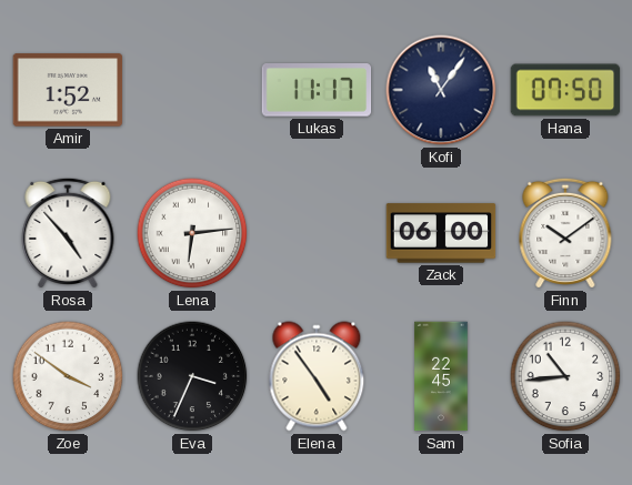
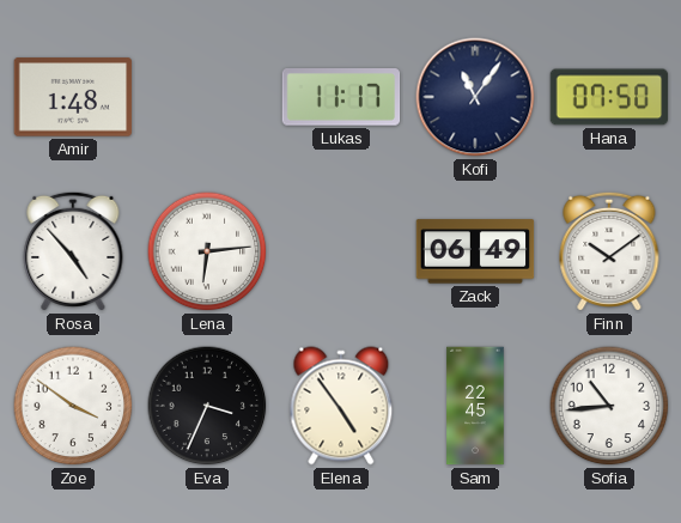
Amir: 1:52 -> 1:48
Zack: 06:00 -> 06:49
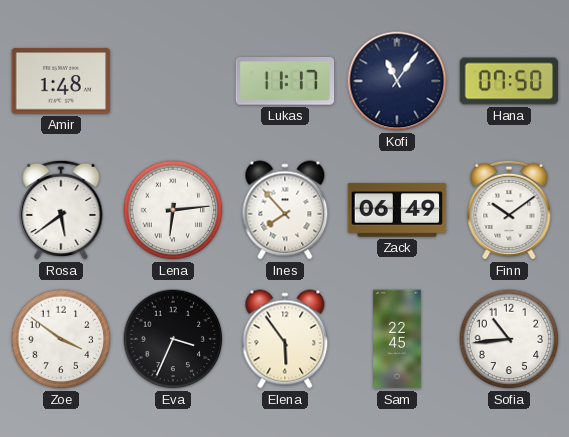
Rosa: 4:53 -> 5:39
Ines: none -> 7:53
Elena: 4:54 -> 5:54
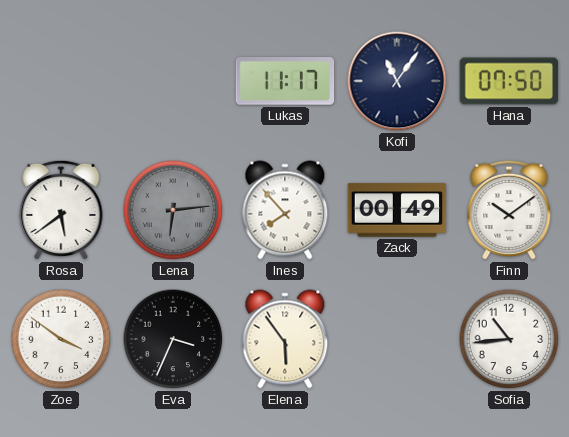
Amir: 1:48 -> none
Lena dial: white -> grey
Zack: 06:49 -> 00:49
Sam: 22:45 -> none
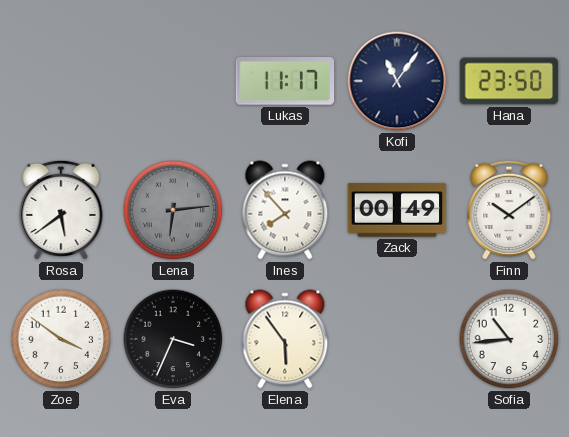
Hana: 07:50 -> 23:50
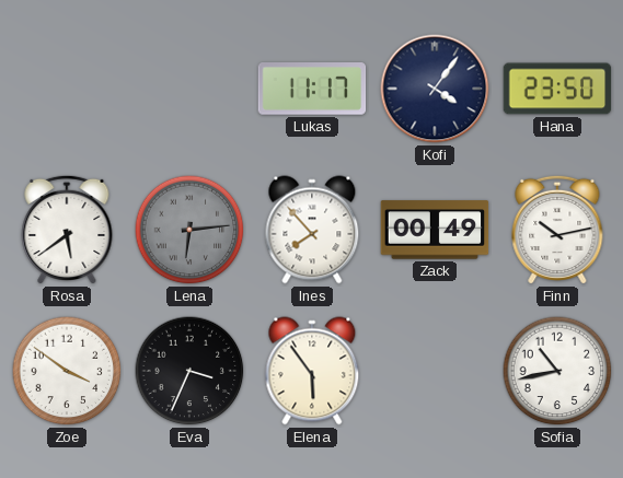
Kofi: 11:06 -> 4:06
Finn: 10:09 -> 10:13
Sofia: 10:44 -> 10:43
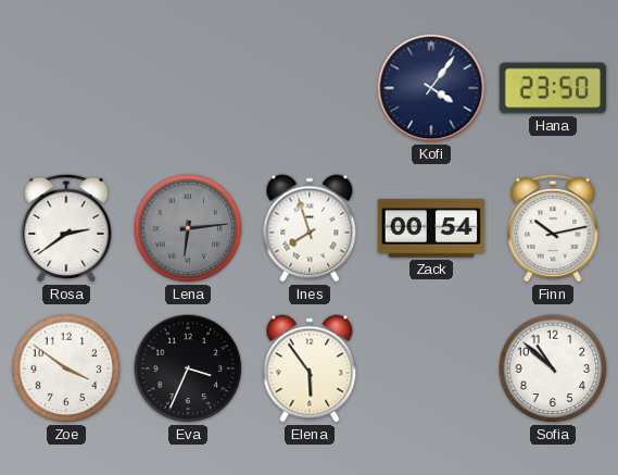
Lukas: 11:17 -> none
Rosa: 5:39 -> 2:39
Ines: 7:53 -> 7:57
Zack: 00:49 -> 00:54
Sofia: 10:43 -> 10:52
